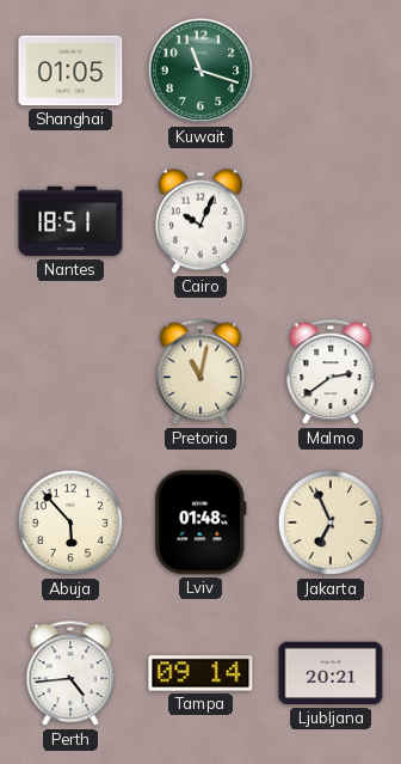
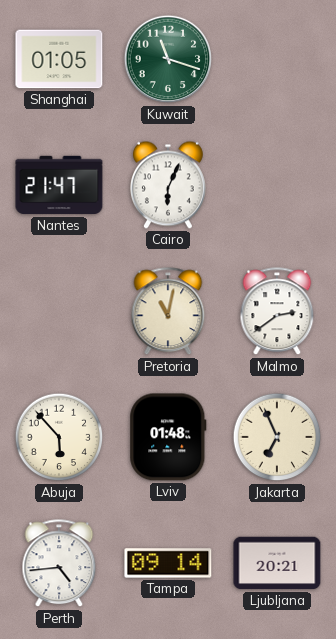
Nantes: 18:51 -> 21:47
Cairo: 10:04 -> 6:04
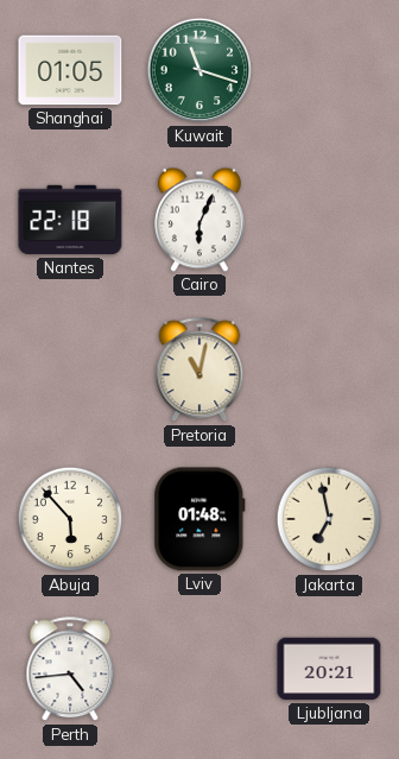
Nantes: 21:47 -> 22:18
Malmo: 2:39 -> none
Jakarta: 6:56 -> 6:58
Tampa: 09:14 -> none
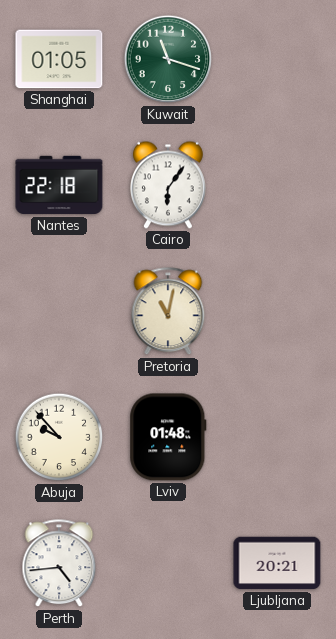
Cairo: 6:04 -> 6:06
Abuja: 5:53 -> 9:53
Jakarta: 6:58 -> none
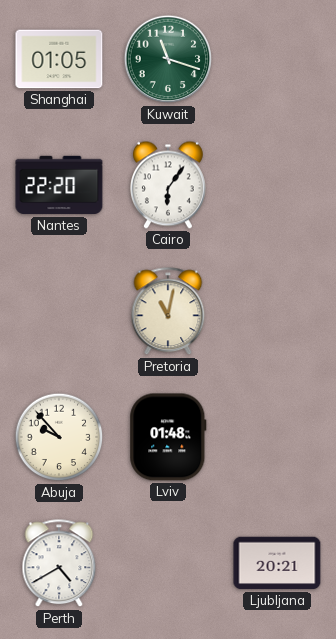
Nantes: 22:18 -> 22:20
Perth: 4:44 -> 4:40
